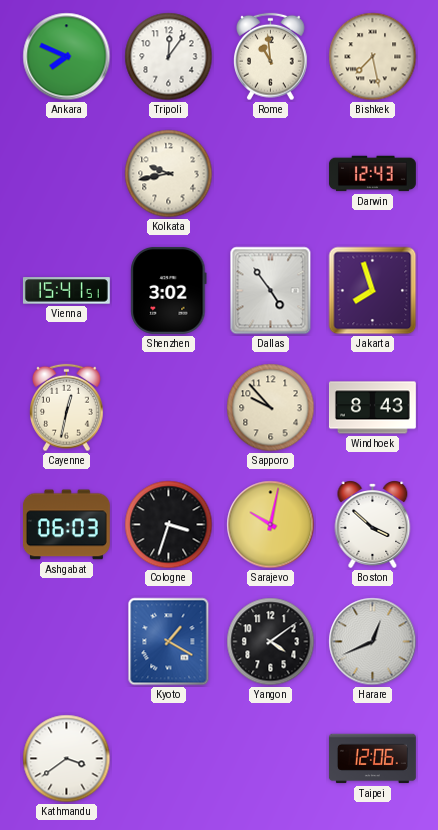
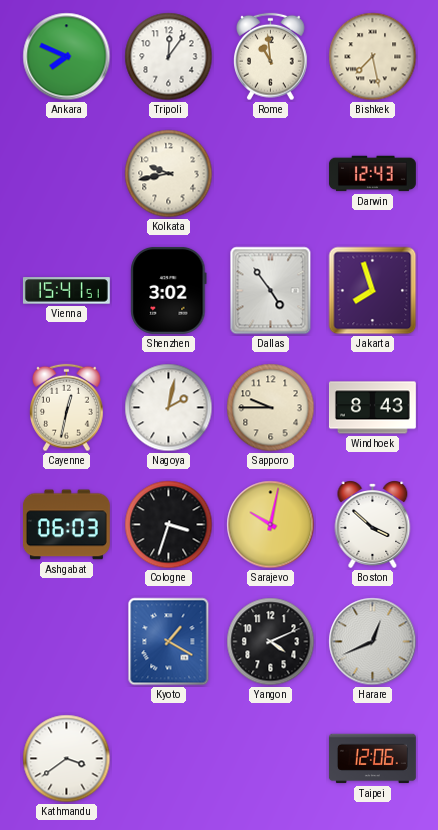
Nagoya: none -> 2:02
Sapporo: 9:53 -> 9:45
Yangon: 4:09 -> 4:11
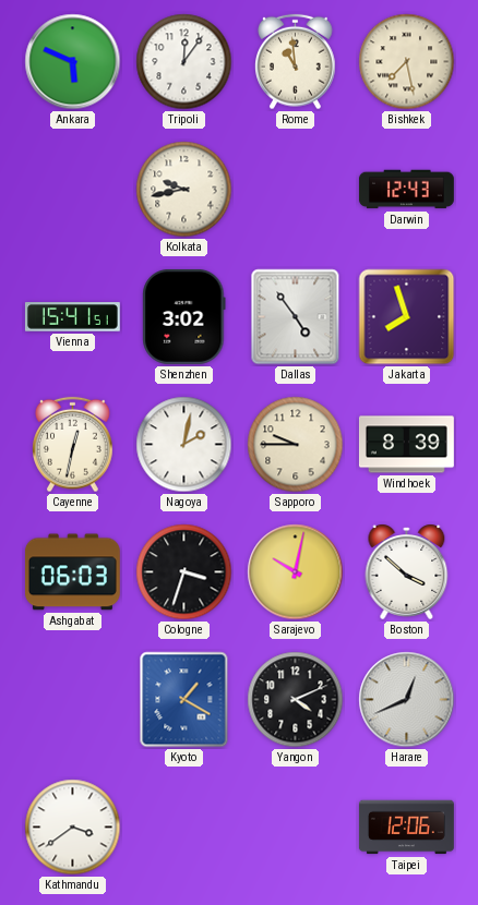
Ankara: 7:49 -> 5:49
Windhoek: 8:43 -> 8:39
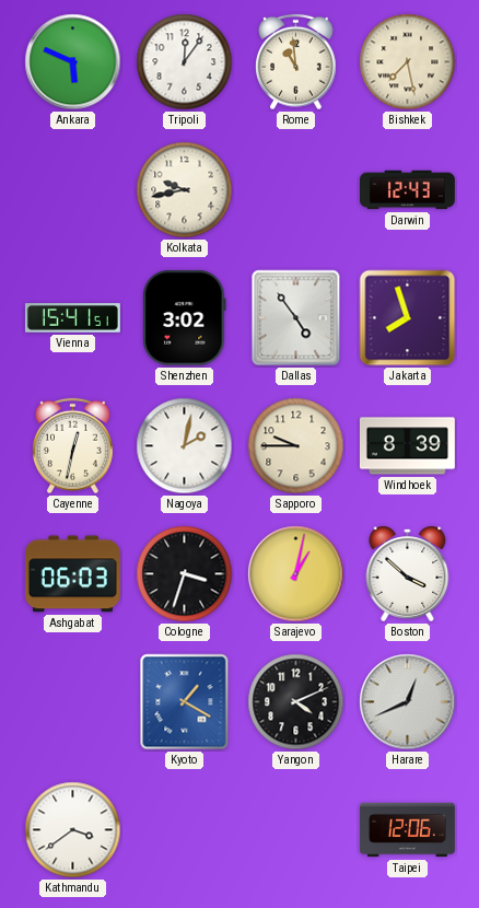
Sarajevo: 10:02 -> 1:02
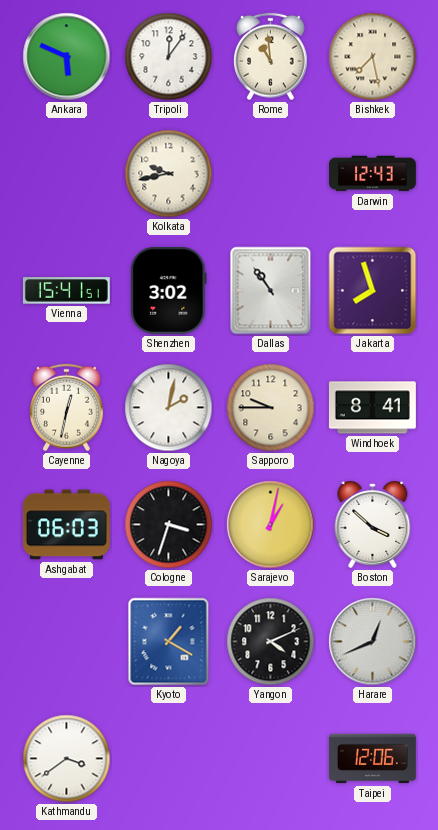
Dallas: 4:54 -> 10:54
Windhoek: 8:39 -> 8:41
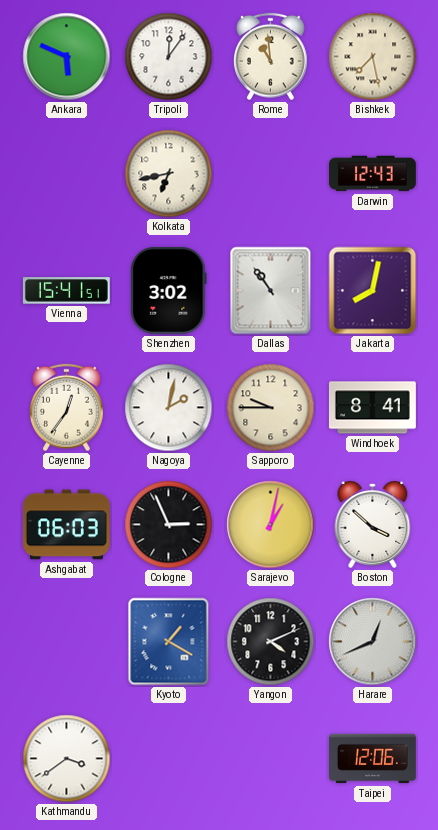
Kolkata: 9:43 -> 6:43
Jakarta: 7:57 -> 8:02
Cayenne: 12:32 -> 12:36
Cologne: 3:33 -> 2:56
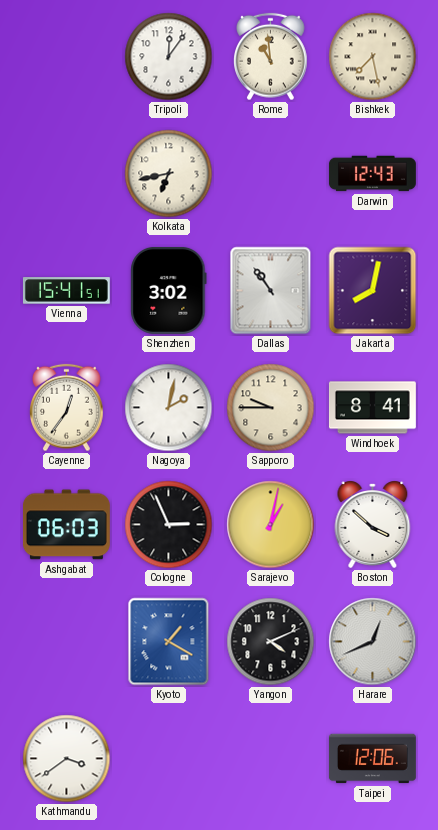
Ankara: 5:49 -> none
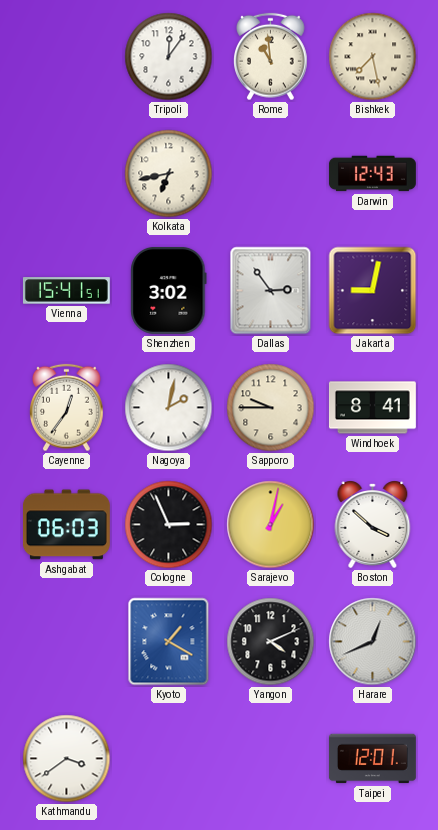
Dallas: 10:54 -> 2:54
Jakarta: 8:02 -> 9:02
Taipei: 12:06 -> 12:01
